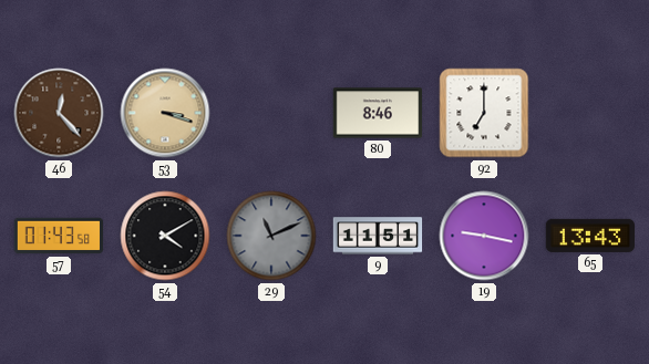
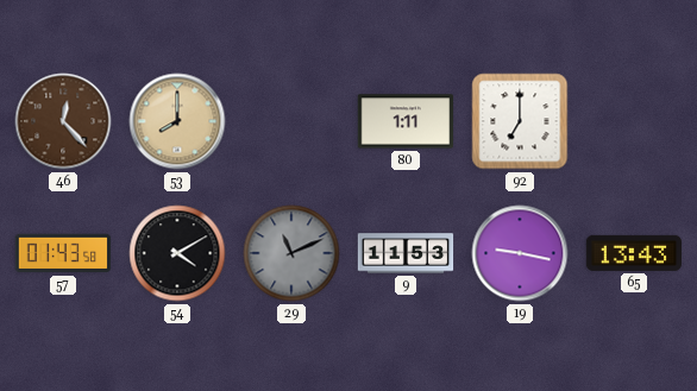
53: 3:18 -> 8:00
80: 8:46 -> 1:11
9: 11:51 -> 11:53
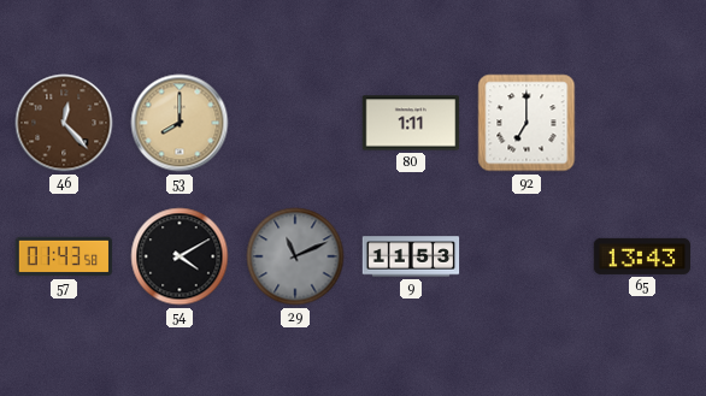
19: 9:17 -> none
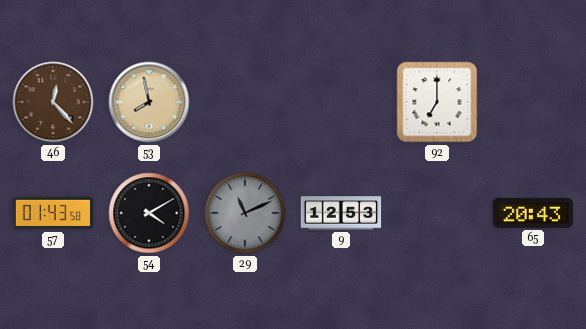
53: 8:00 -> 7:58
80: 1:11 -> none
9: 11:53 -> 12:53
65: 13:43 -> 20:43
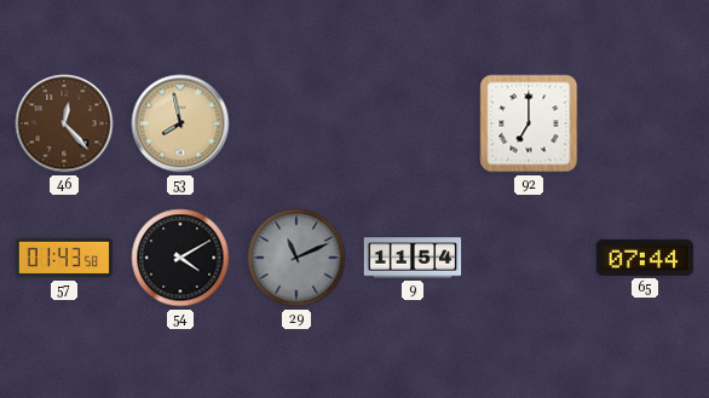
9: 12:53 -> 11:54
65: 20:43 -> 07:44
